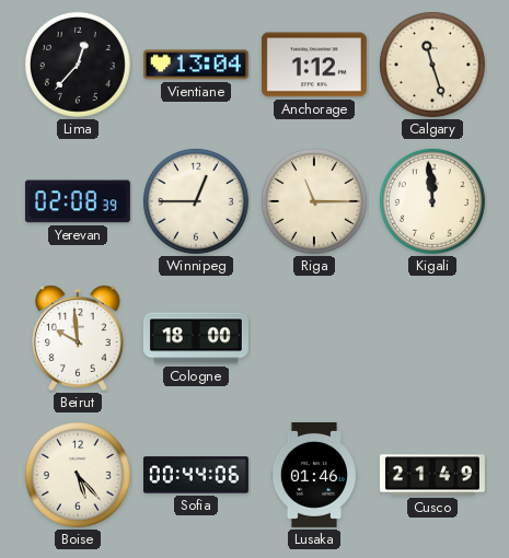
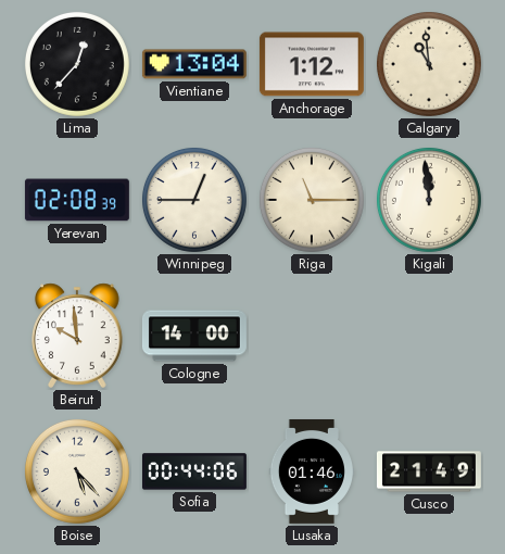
Calgary: 11:27 -> 10:59
Cologne: 18:00 -> 14:00
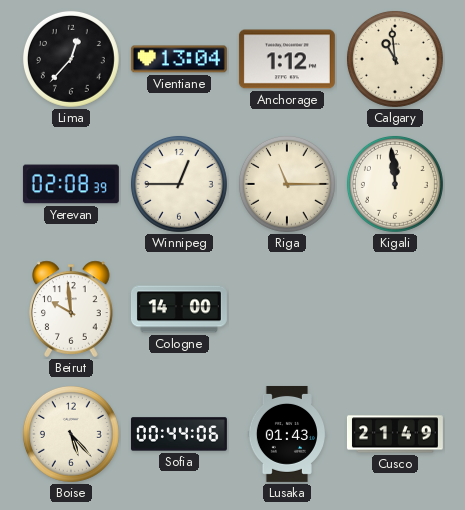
Lusaka: 01:46 -> 01:43
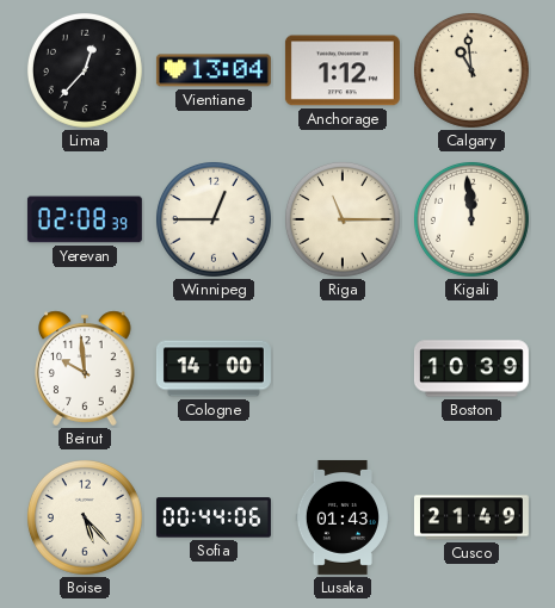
Boston: none -> 10:39
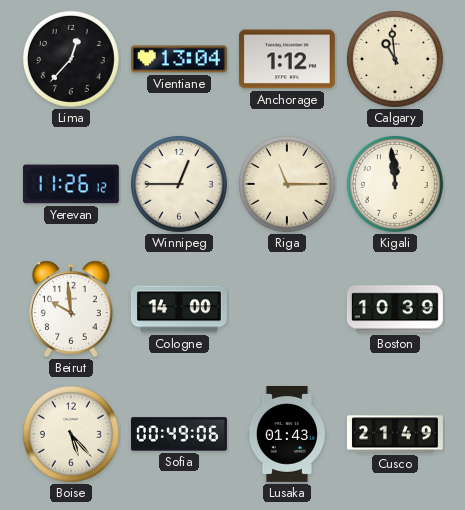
Yerevan: 02:08 -> 11:26
Sofia: 00:44 -> 00:49
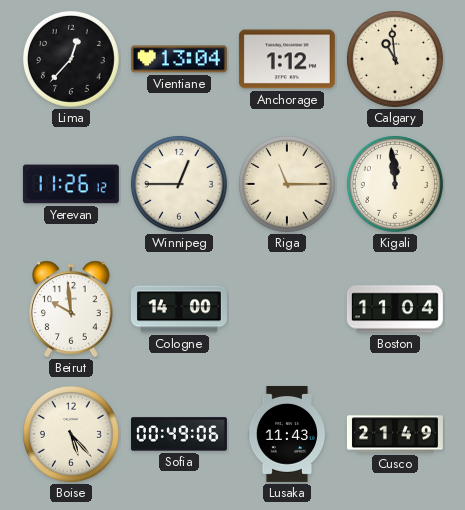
Boston: 10:39 -> 11:04
Lusaka: 01:43 -> 11:43
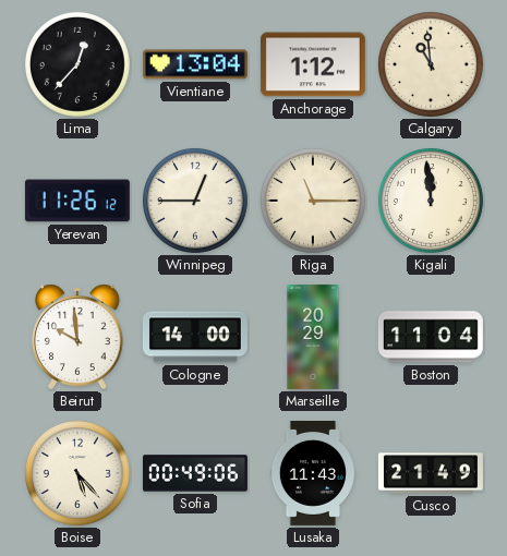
Marseille: none -> 20:29
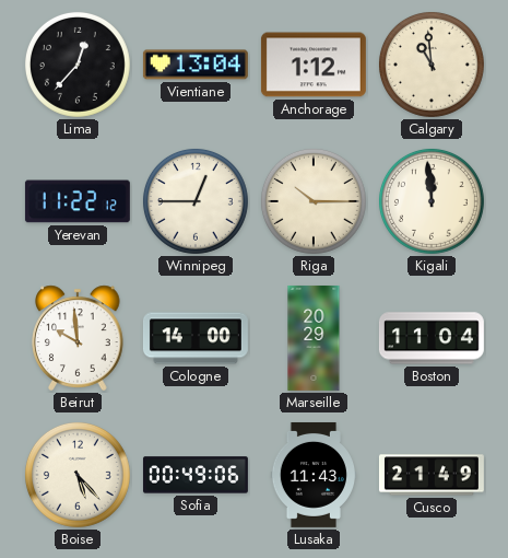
Yerevan: 11:26 -> 11:22
Riga: 11:15 -> 10:15
